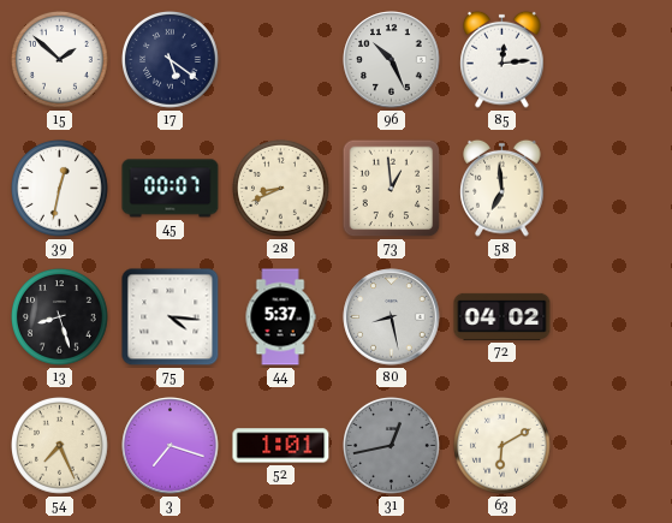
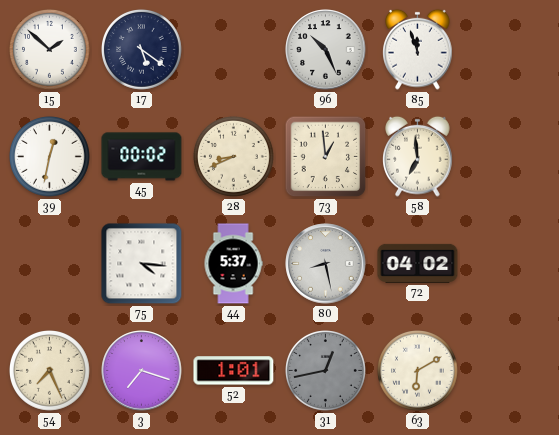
85: 12:14 -> 11:57
45: 00:07 -> 00:02
13: 8:27 -> none
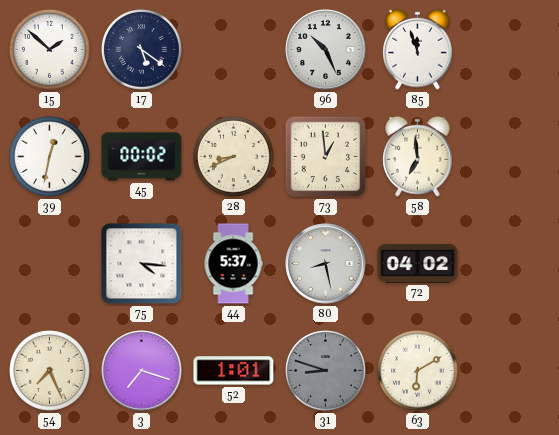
31: 12:43 -> 8:48
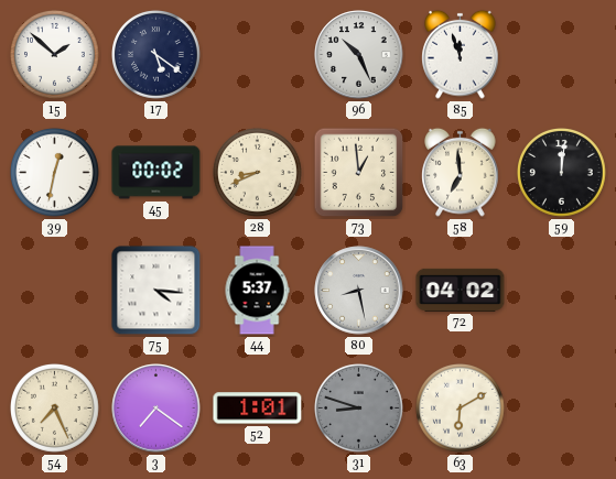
59: none -> 12:01
3: 7:18 -> 7:21
